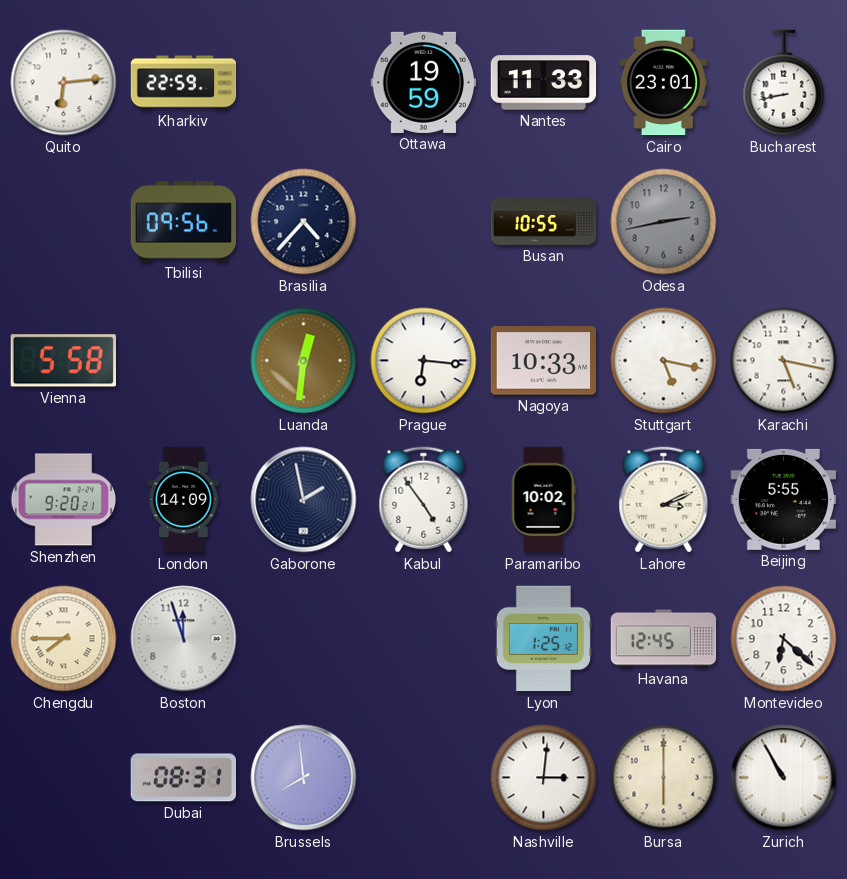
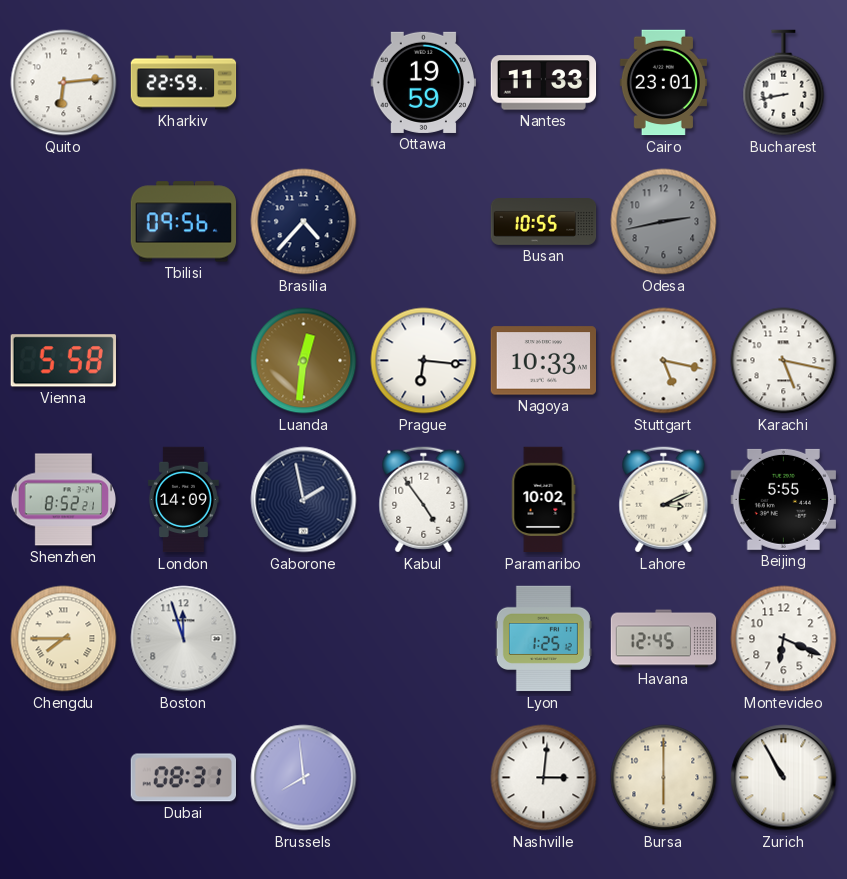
Shenzhen: 9:20 -> 8:52
Montevideo: 6:22 -> 6:19
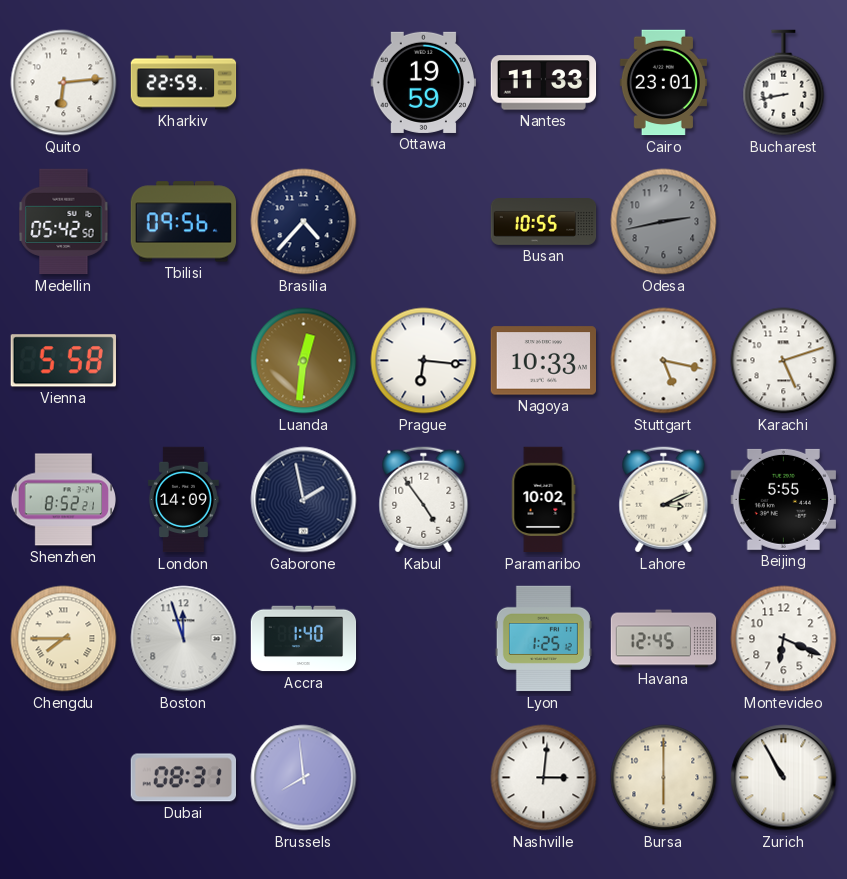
Medellin: none -> 05:42
Karachi: 5:17 -> 5:12
Accra: none -> 1:40
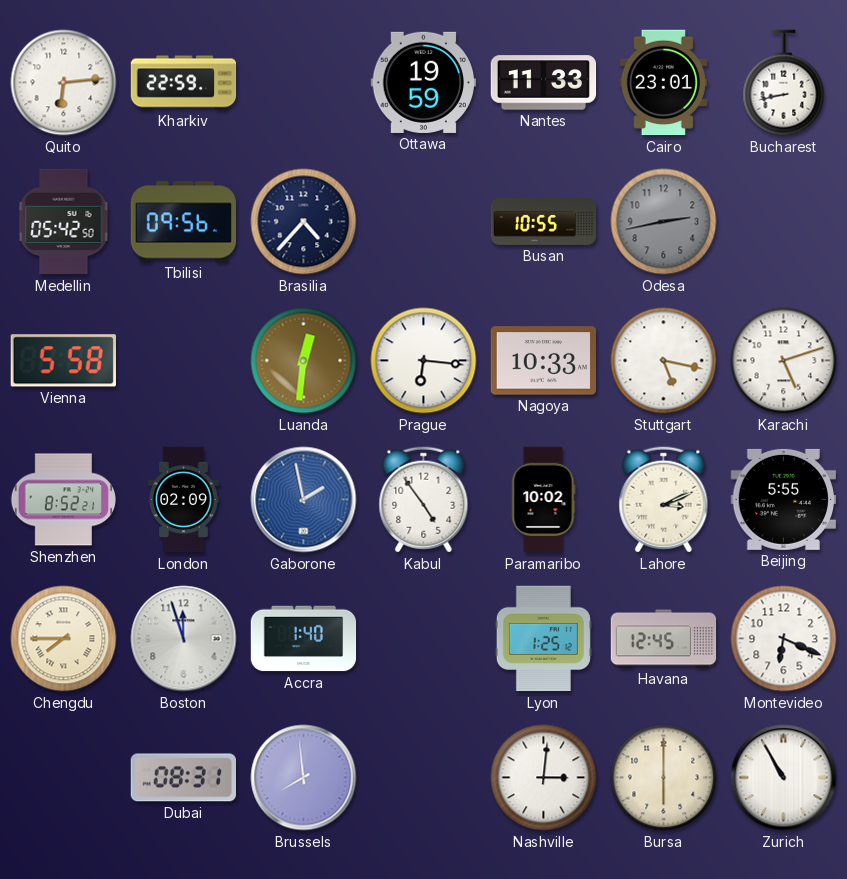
London: 14:09 -> 02:09
Gaborone dial: navy -> blue
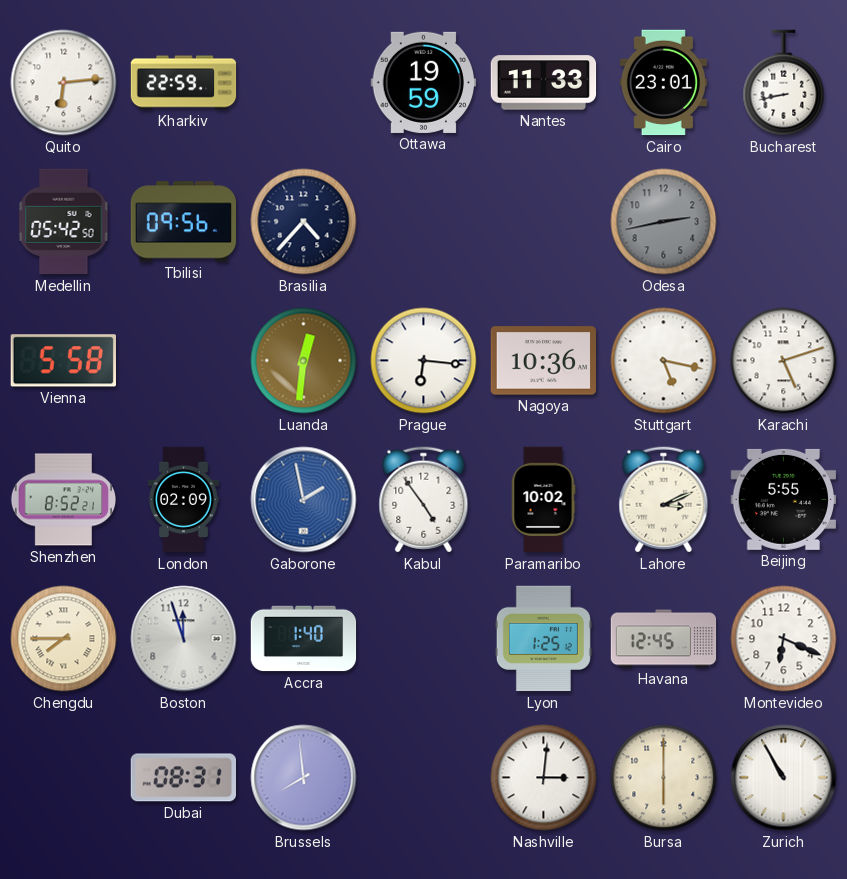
Busan: 10:55 -> none
Nagoya: 10:33 -> 10:36
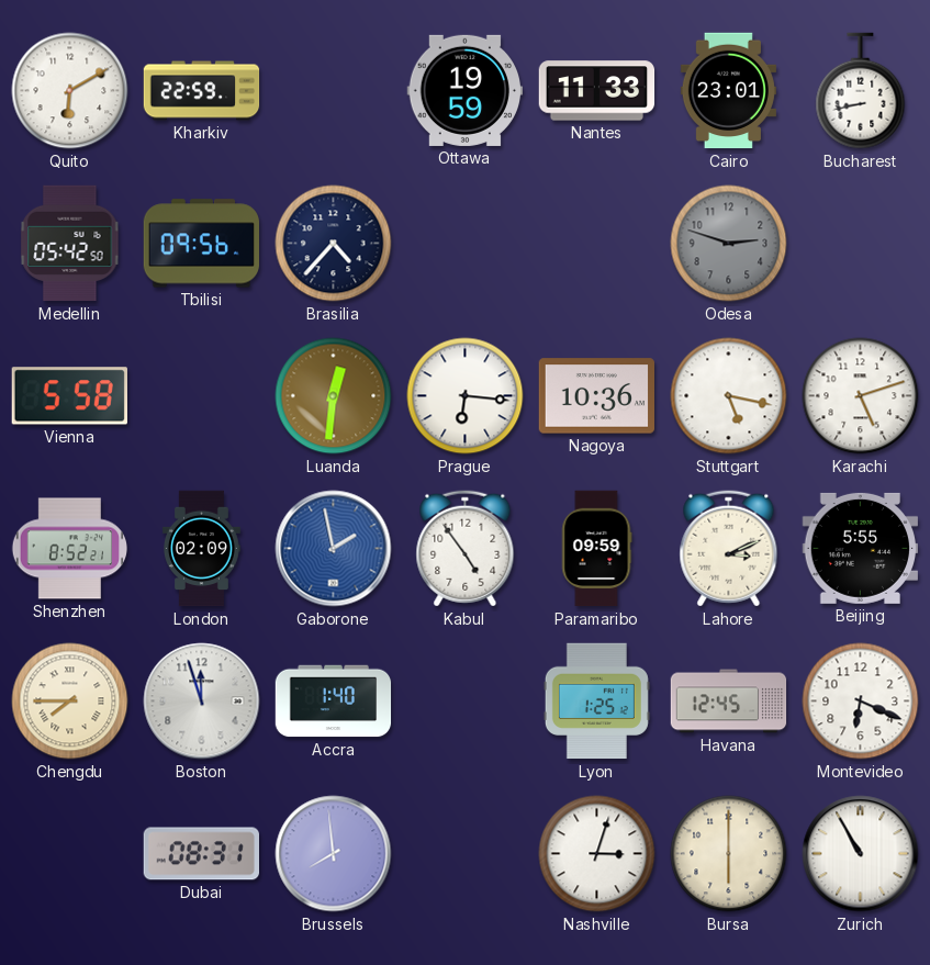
Quito: 6:14 -> 6:10
Odesa: 2:43 -> 2:48
Paramaribo: 10:02 -> 09:59
Nashville: 3:01 -> 3:03
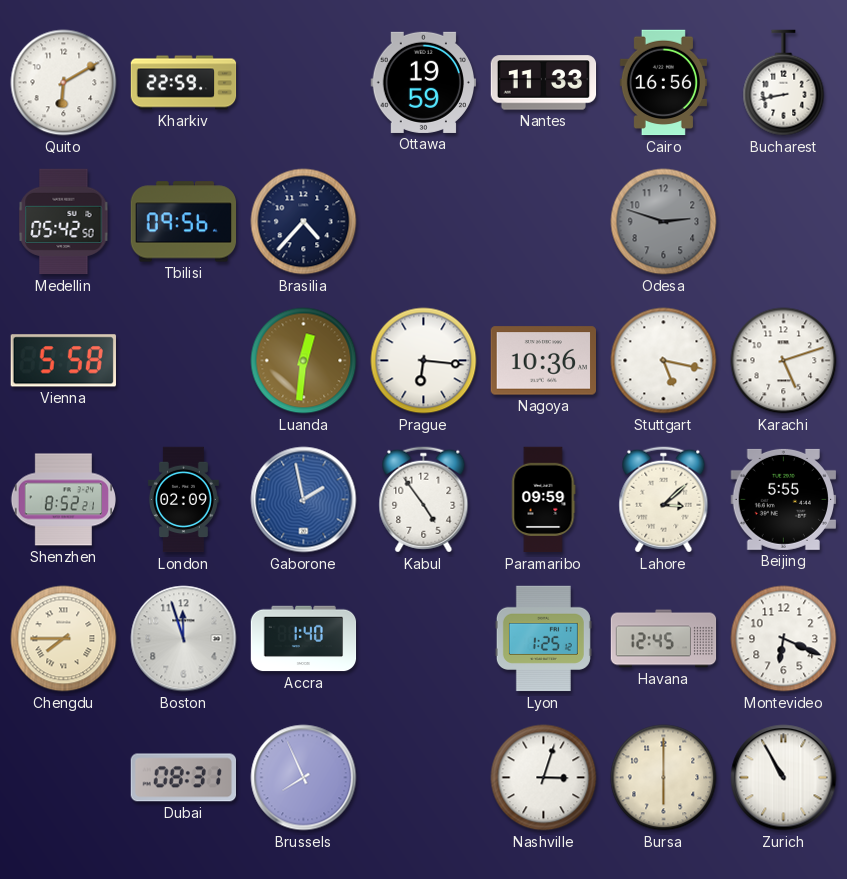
Cairo: 23:01 -> 16:56
Lahore: 3:11 -> 3:08
Brussels: 7:59 -> 7:56
